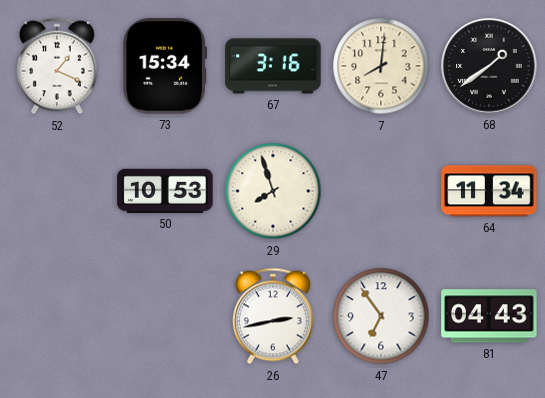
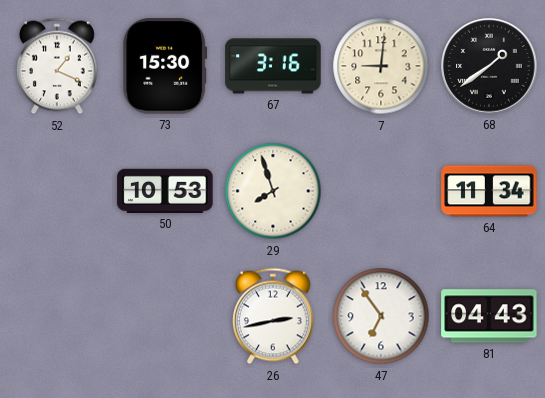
73: 15:34 -> 15:30
7: 8:01 -> 9:01
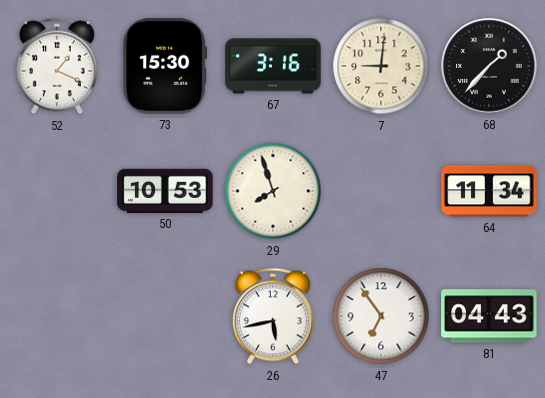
68: 1:39 -> 1:37
26: 2:43 -> 5:43
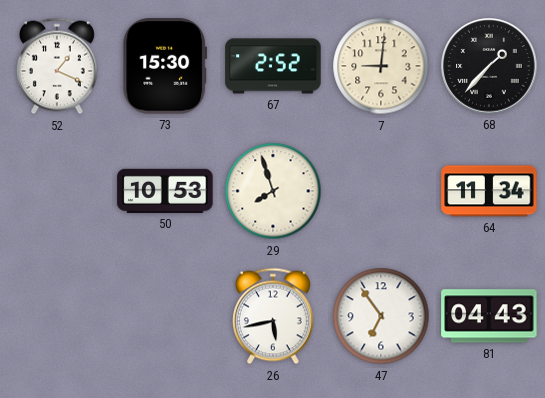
67: 3:16 -> 2:52
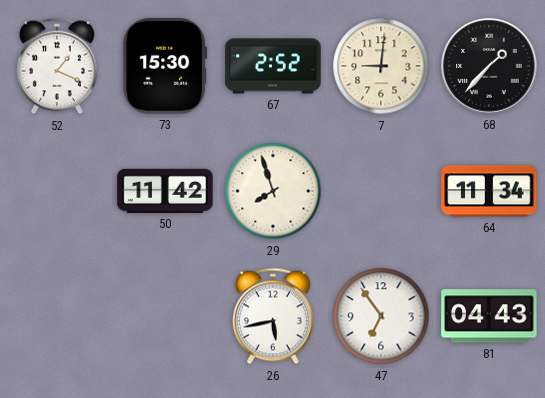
50: 10:53 -> 11:42
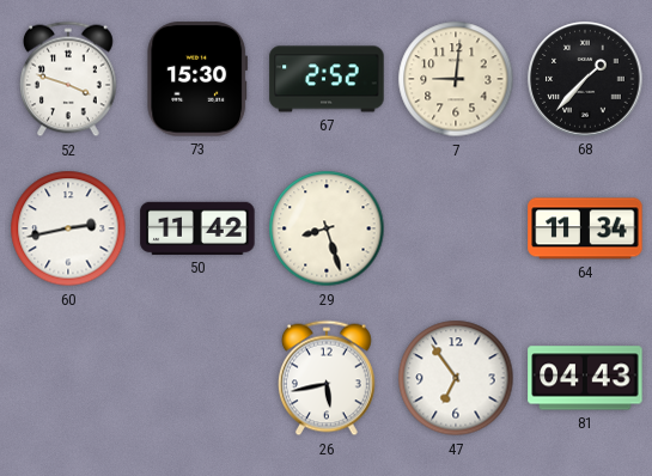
52: 1:19 -> 3:48
60: none -> 2:43
29: 7:57 -> 8:27
